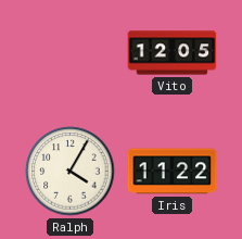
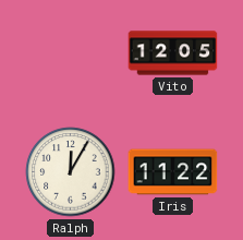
Ralph: 4:05 -> 12:05
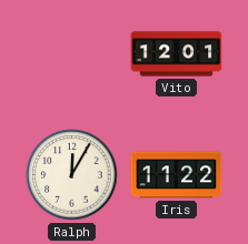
Vito: 12:05 -> 12:01
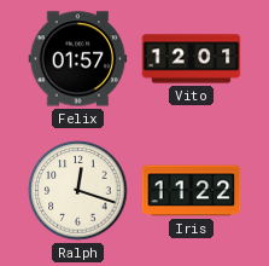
Felix: none -> 01:57
Ralph: 12:05 -> 12:18
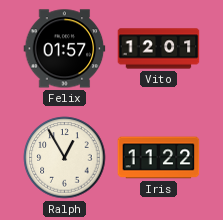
Ralph: 12:18 -> 12:55
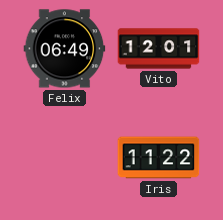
Felix: 01:57 -> 06:49
Ralph: 12:55 -> none
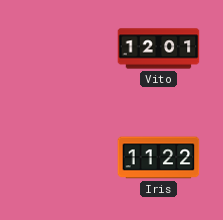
Felix: 06:49 -> none
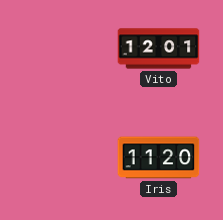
Iris: 11:22 -> 11:20
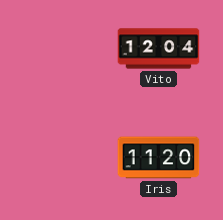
Vito: 12:01 -> 12:04
